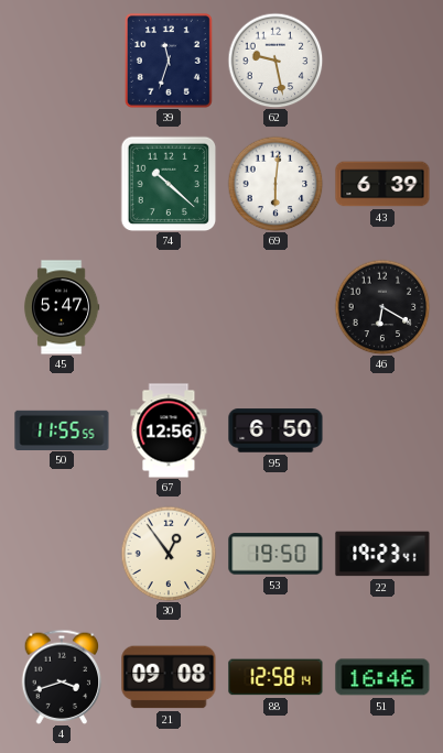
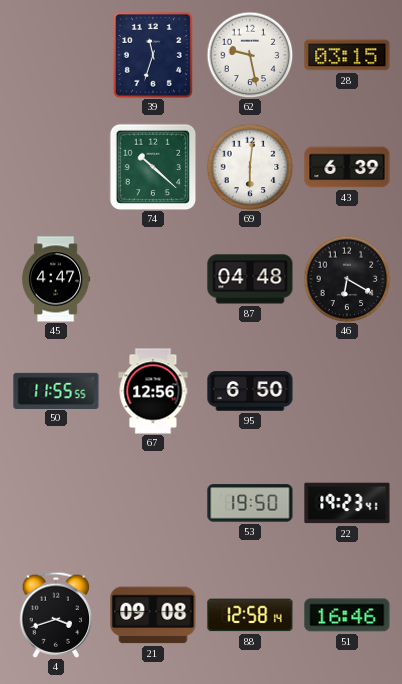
28: none -> 03:15
45: 5:47 -> 4:47
87: none -> 04:48
30: 12:54 -> none
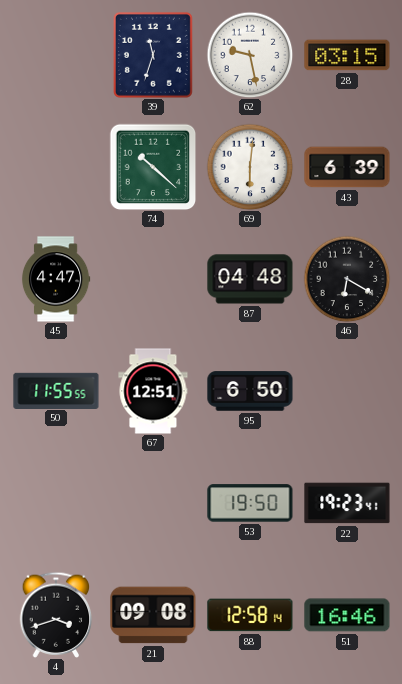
67: 12:56 -> 12:51
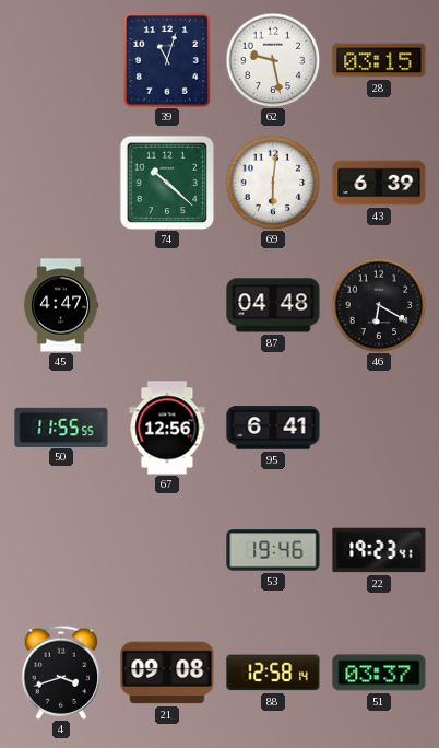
39: 11:33 -> 11:03
67: 12:51 -> 12:56
95: 6:50 -> 6:41
53: 19:50 -> 19:46
51: 16:46 -> 03:37
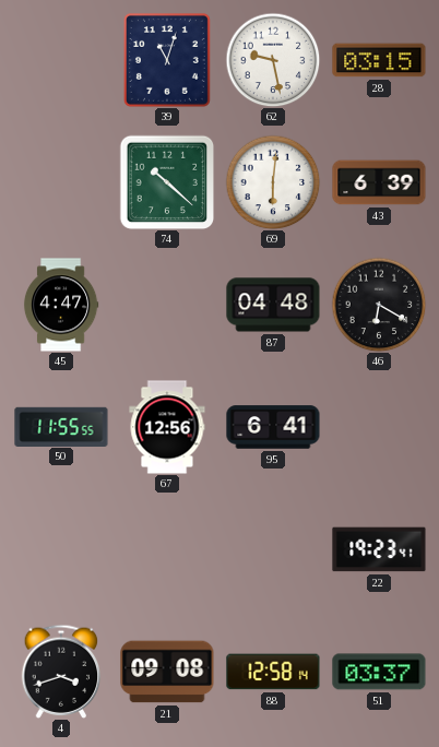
53: 19:46 -> none
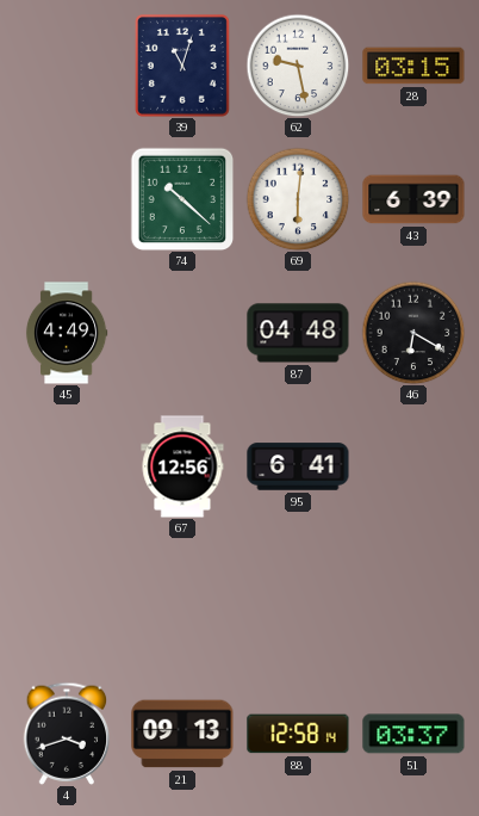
45: 4:47 -> 4:49
50: 11:55 -> none
22: 19:23 -> none
21: 09:08 -> 09:13
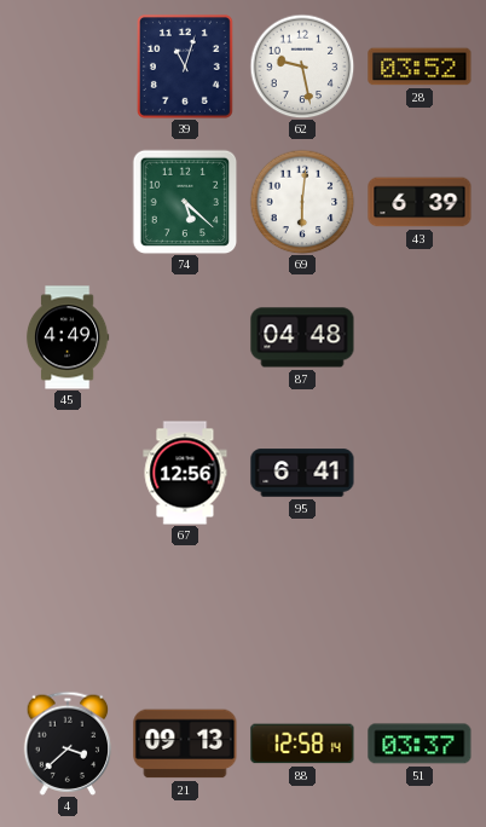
28: 03:15 -> 03:52
74: 10:22 -> 5:22
46: 6:20 -> none
4: 3:42 -> 3:38
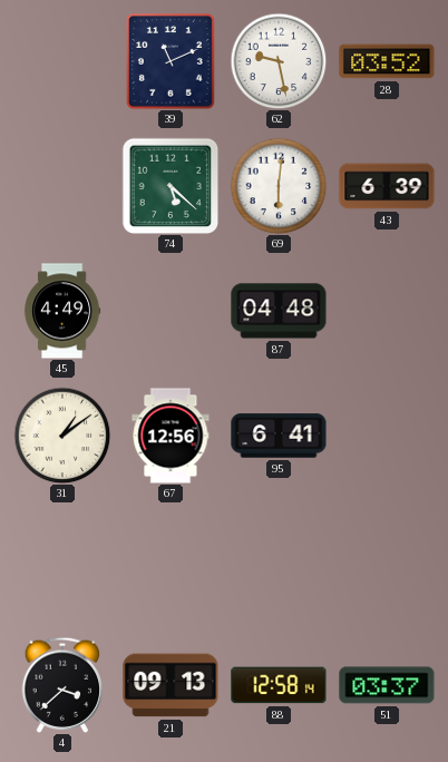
39: 11:03 -> 11:11
31: none -> 1:09
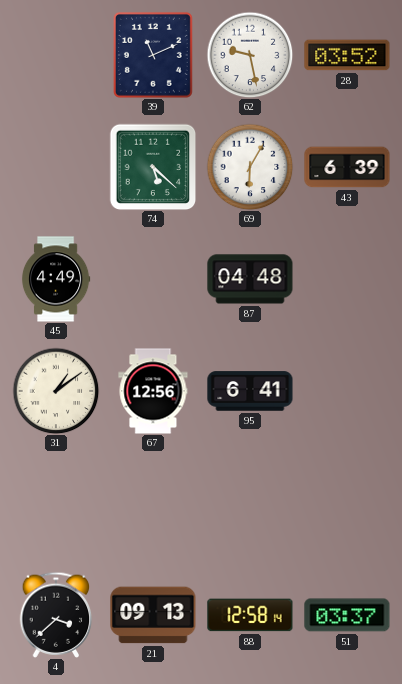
69: 6:01 -> 6:05
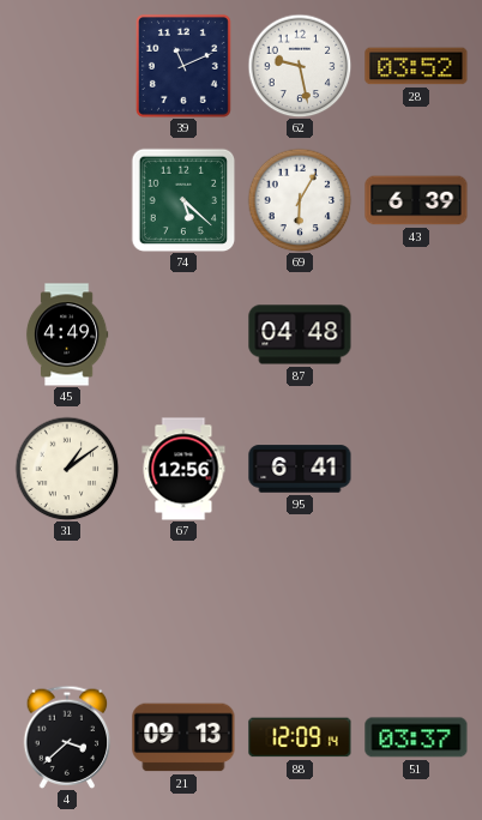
88: 12:58 -> 12:09
